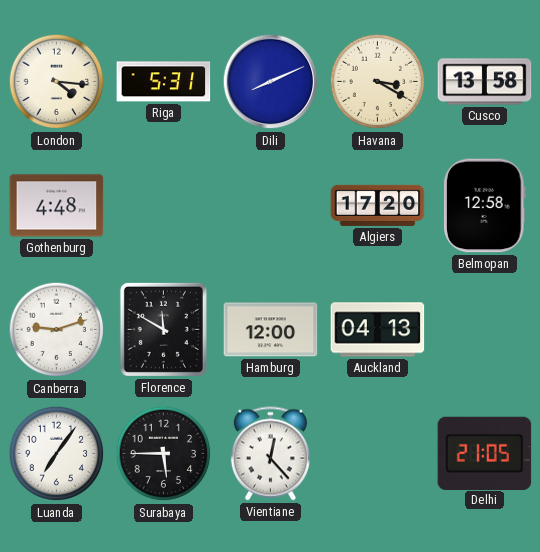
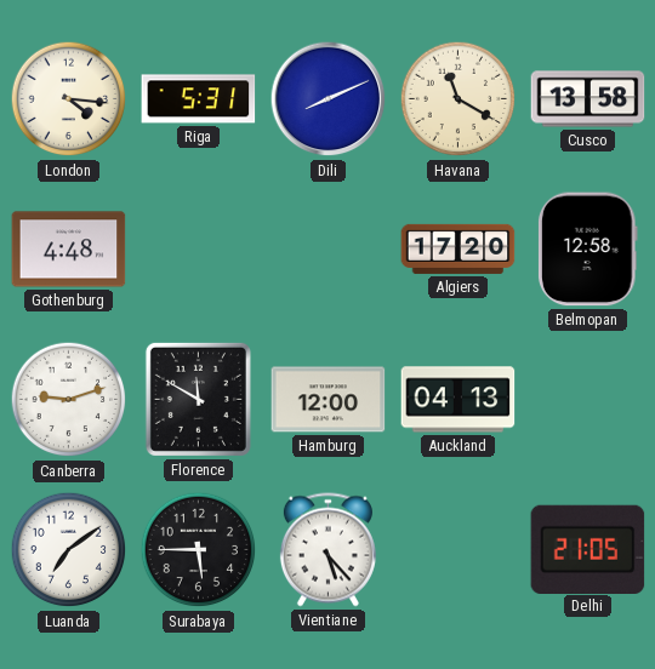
Havana: 3:20 -> 11:20
Luanda: 7:06 -> 7:09
Vientiane: 12:23 -> 5:23
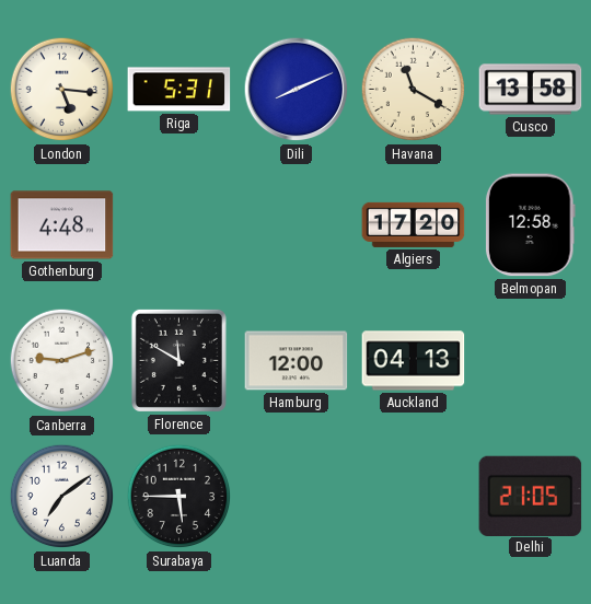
London: 4:16 -> 5:16
Vientiane: 5:23 -> none
